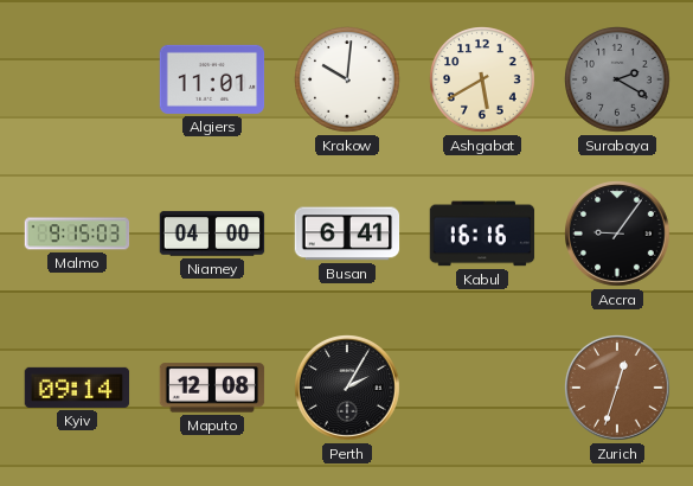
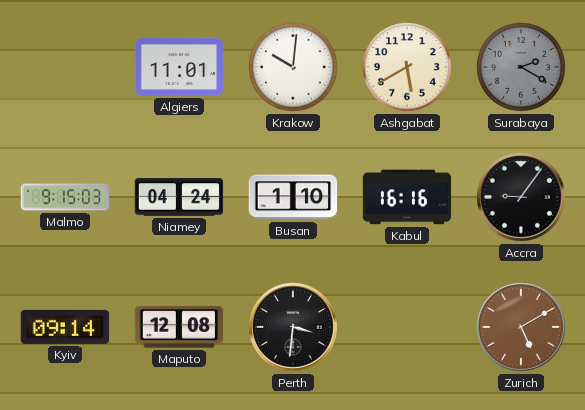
Niamey: 04:00 -> 04:24
Busan: 6:41 -> 1:10
Perth: 2:05 -> 3:31
Zurich: 12:33 -> 5:10
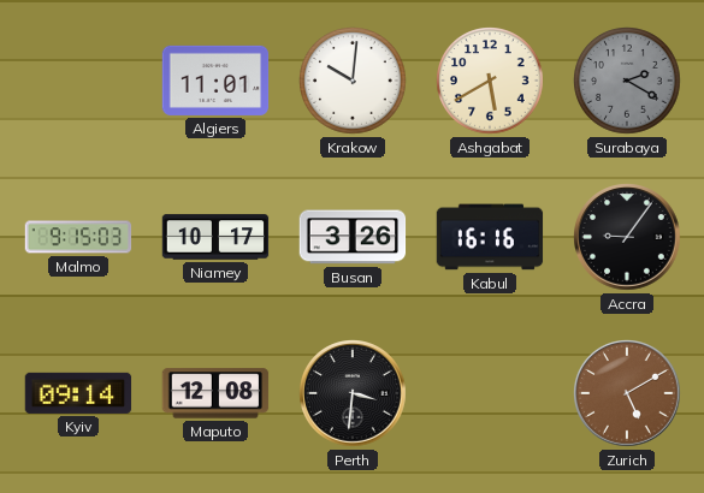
Niamey: 04:24 -> 10:17
Busan: 1:10 -> 3:26
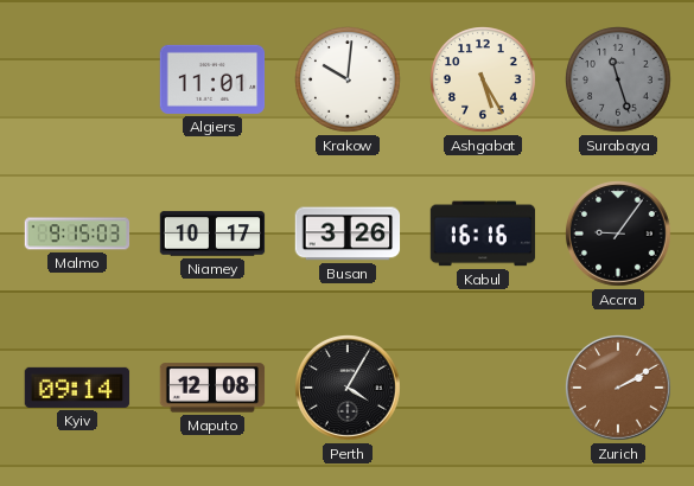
Ashgabat: 5:40 -> 5:25
Surabaya: 2:20 -> 11:27
Perth: 3:31 -> 4:05
Zurich: 5:10 -> 2:10
